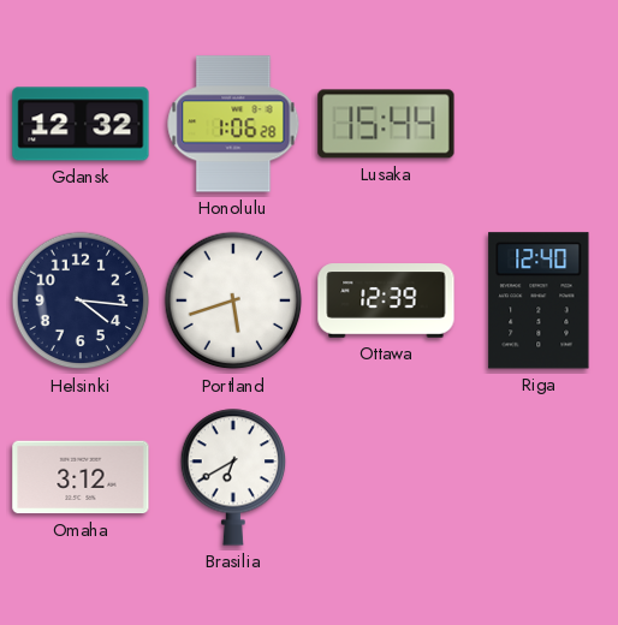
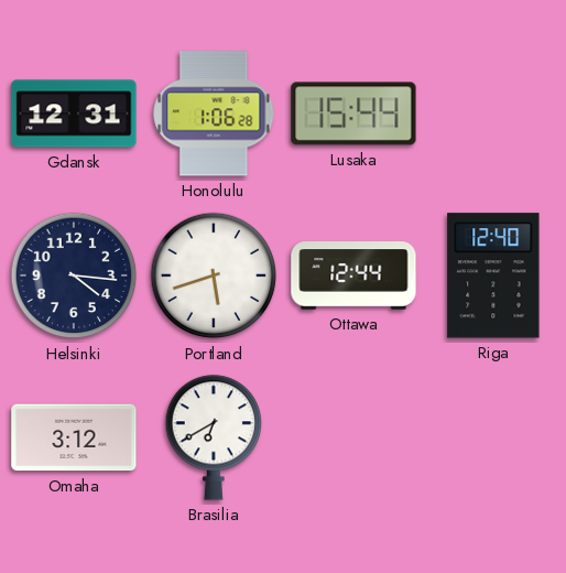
Gdansk: 12:32 -> 12:31
Ottawa: 12:39 -> 12:44
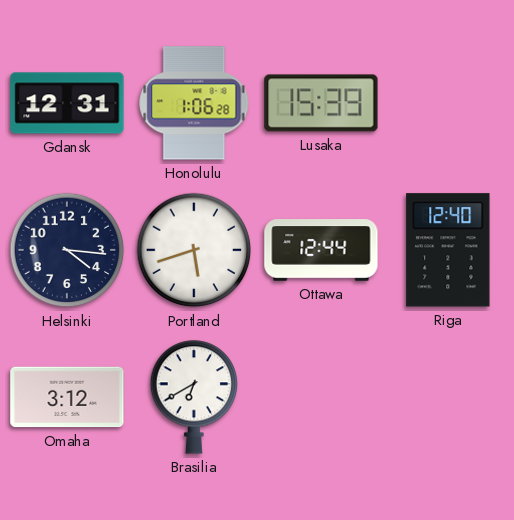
Lusaka: 15:44 -> 15:39
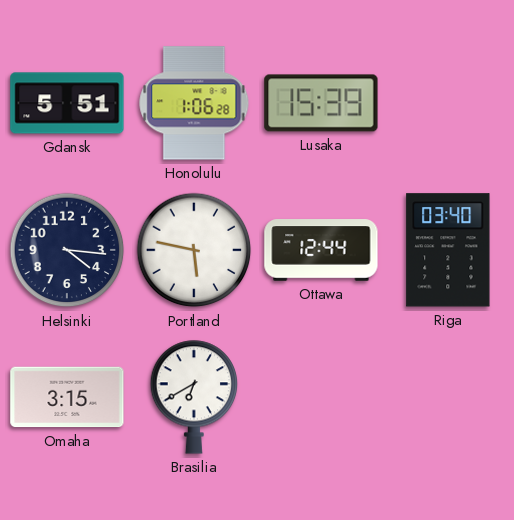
Gdansk: 12:31 -> 5:51
Portland: 5:42 -> 5:47
Riga: 12:40 -> 03:40
Omaha: 3:12 -> 3:15
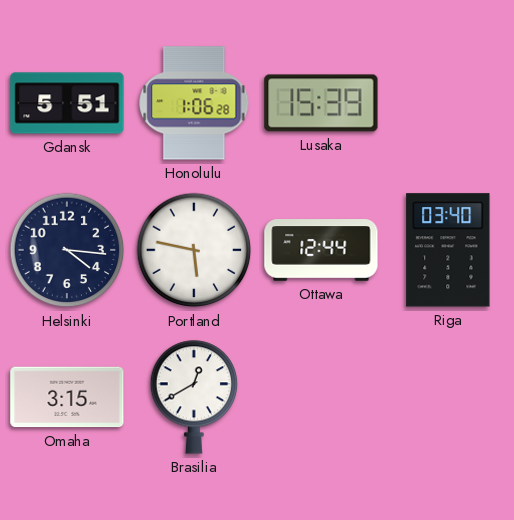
Brasilia: 6:40 -> 12:40
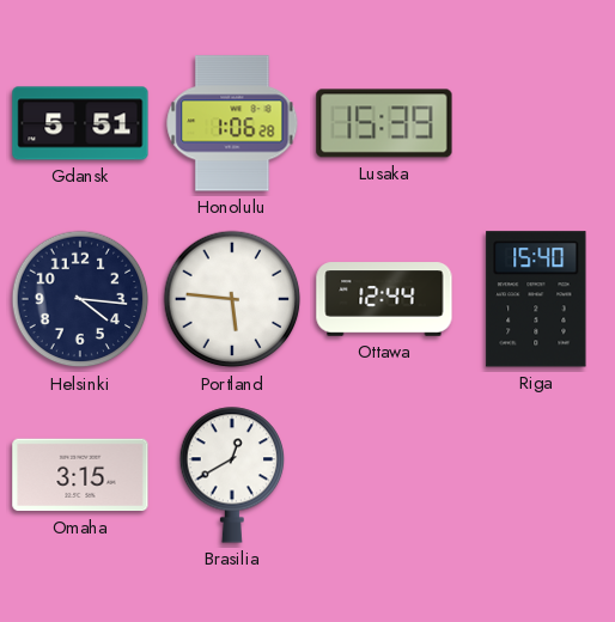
Portland: 5:47 -> 5:46
Riga: 03:40 -> 15:40
